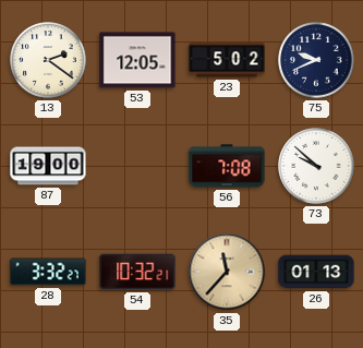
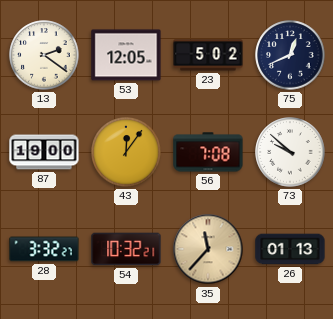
75: 9:41 -> 12:41
43: none -> 12:06
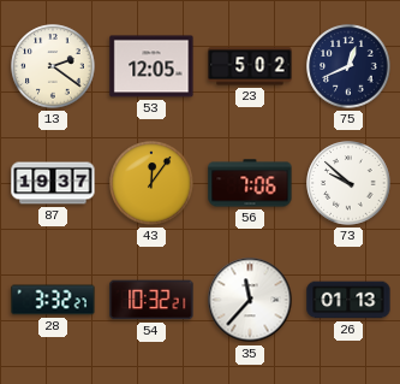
87: 19:00 -> 19:37
56: 7:08 -> 7:06
35 dial: champagne -> white
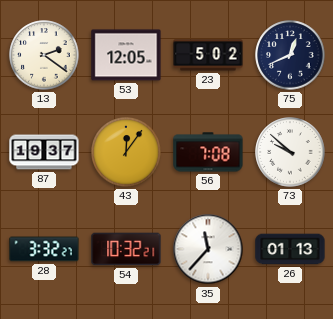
56: 7:06 -> 7:08
